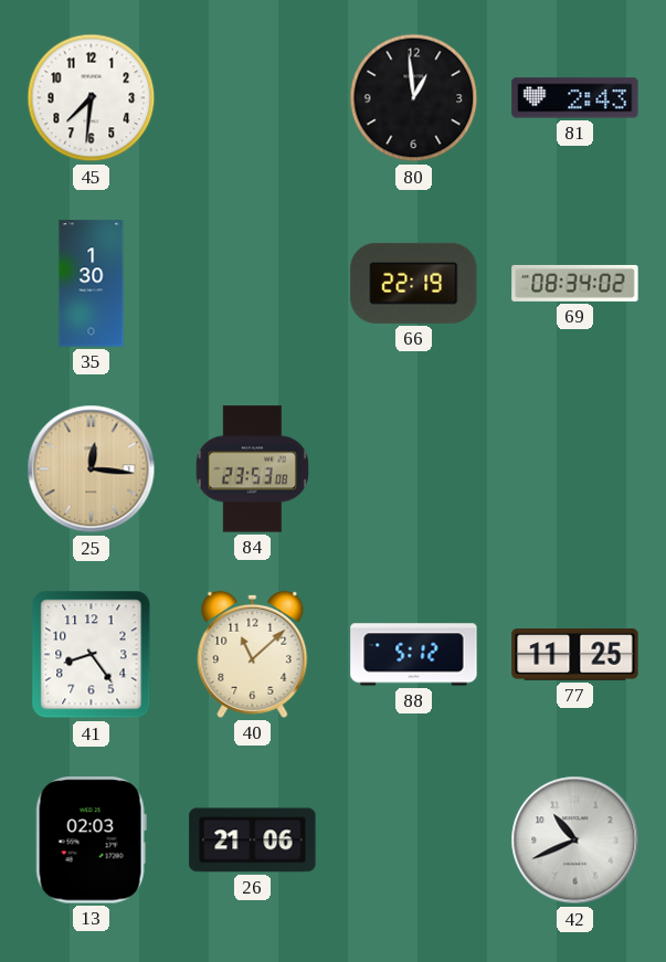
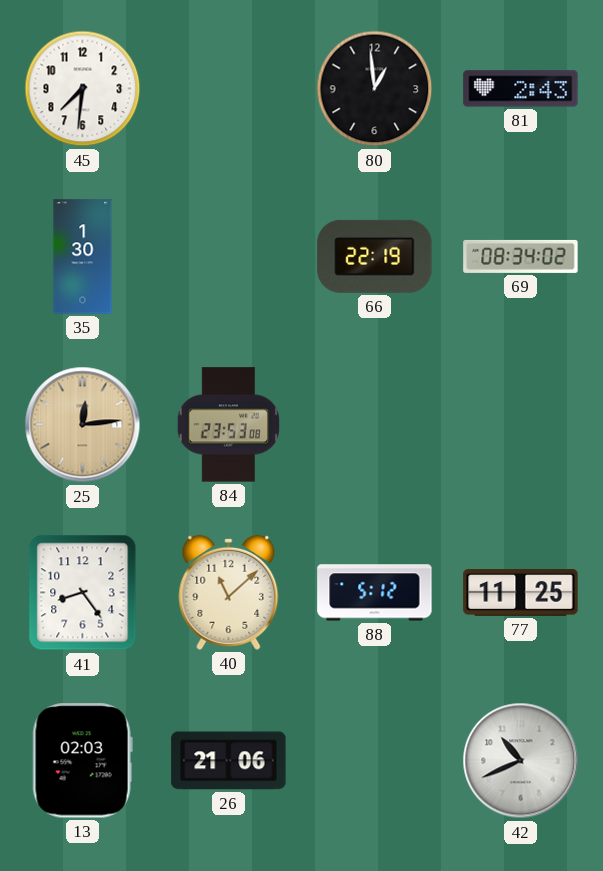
25: 12:16 -> 12:14
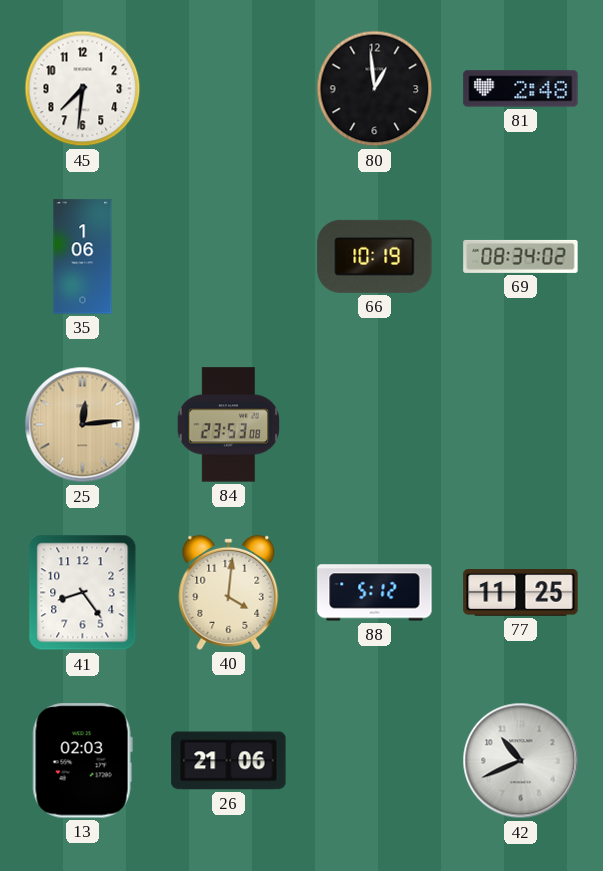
81: 2:43 -> 2:48
35: 1:30 -> 1:06
66: 22:19 -> 10:19
40: 11:08 -> 4:01
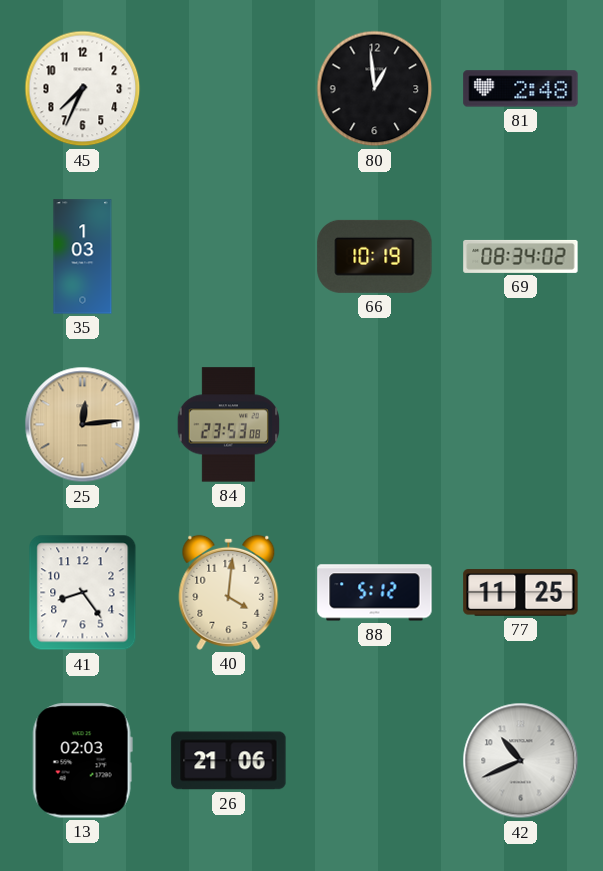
45: 7:31 -> 7:34
35: 1:06 -> 1:03
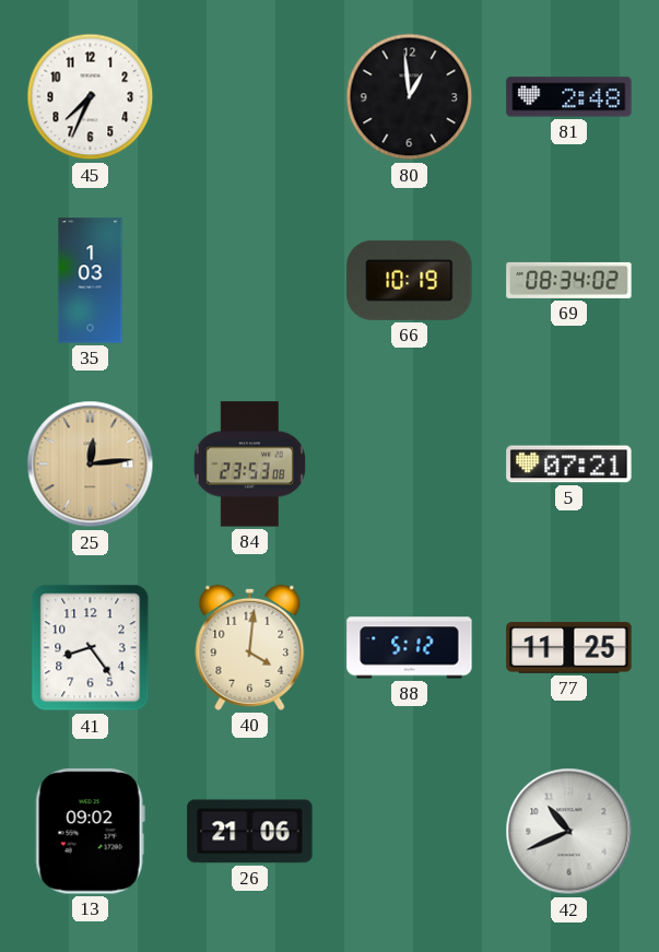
5: none -> 07:21
13: 02:03 -> 09:02
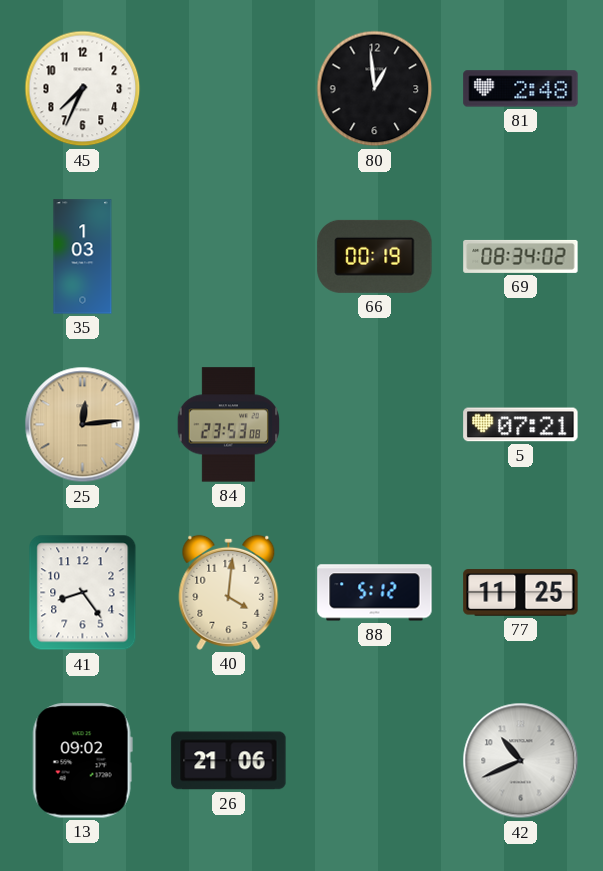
66: 10:19 -> 00:19
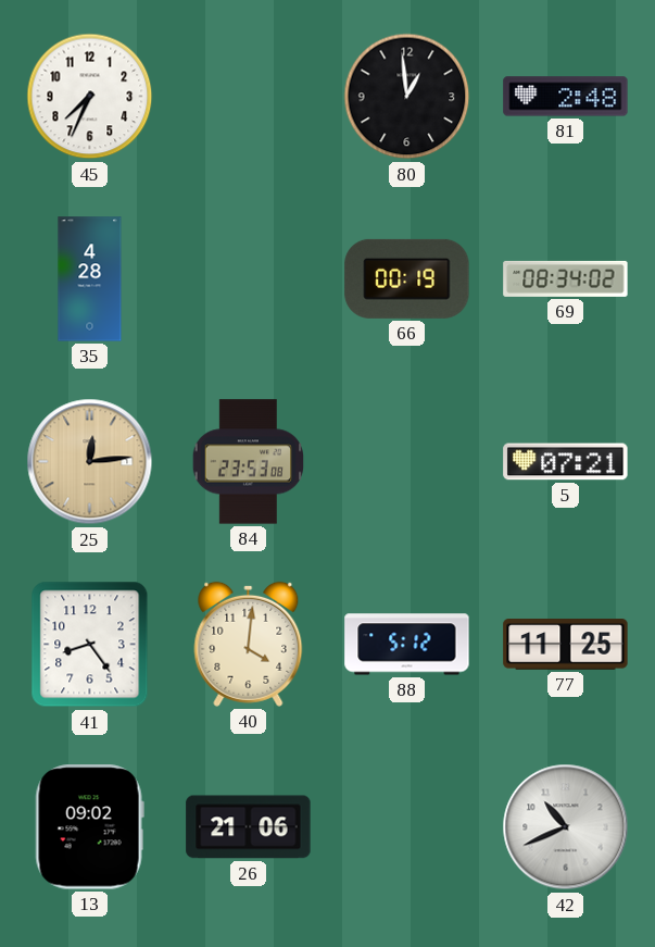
35: 1:03 -> 4:28
